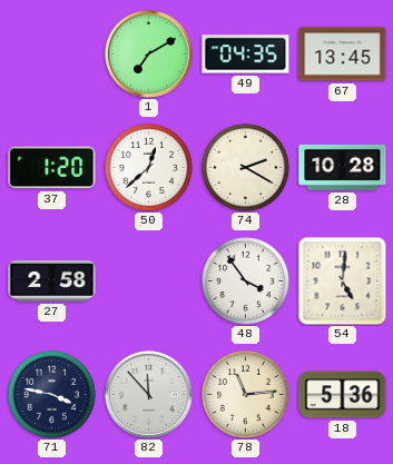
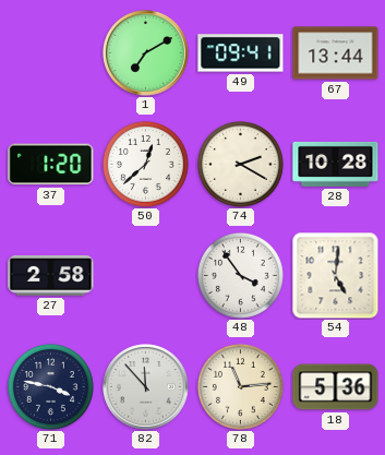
49: 04:35 -> 09:41
67: 13:45 -> 13:44
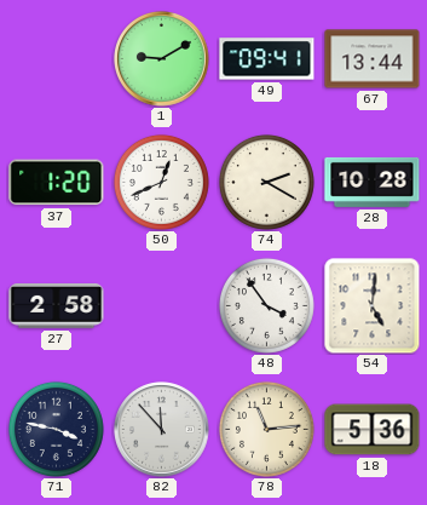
1: 7:10 -> 9:10
50: 12:38 -> 12:41
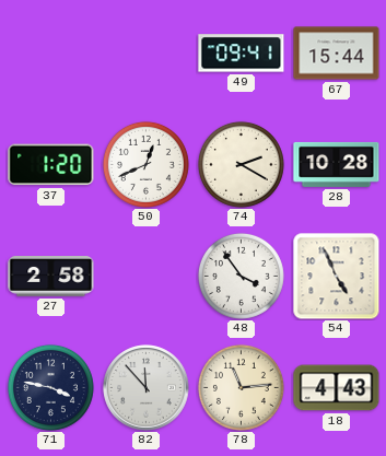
1: 9:10 -> none
67: 13:44 -> 15:44
54: 5:01 -> 4:56
18: 5:36 -> 4:43
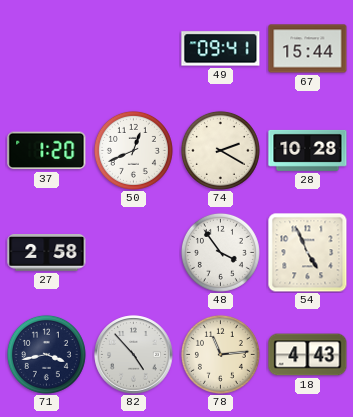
71: 3:47 -> 3:43
82: 11:53 -> 4:53
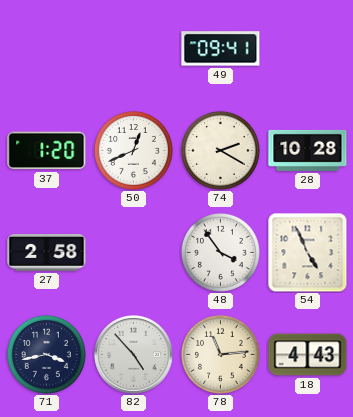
67: 15:44 -> none
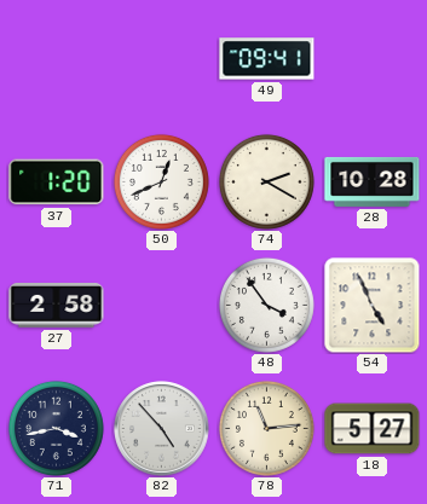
18: 4:43 -> 5:27
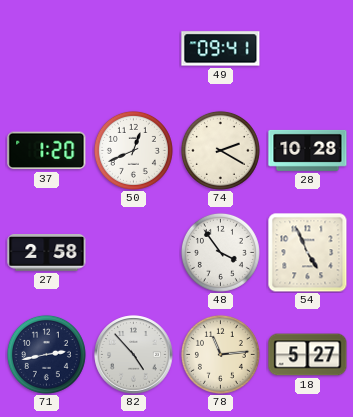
71: 3:43 -> 2:43
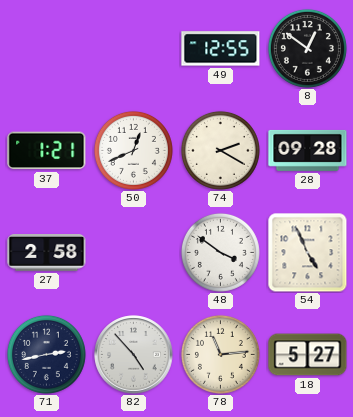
49: 09:41 -> 12:55
8: none -> 12:51
37: 1:20 -> 1:21
28: 10:28 -> 09:28
48: 3:54 -> 3:51
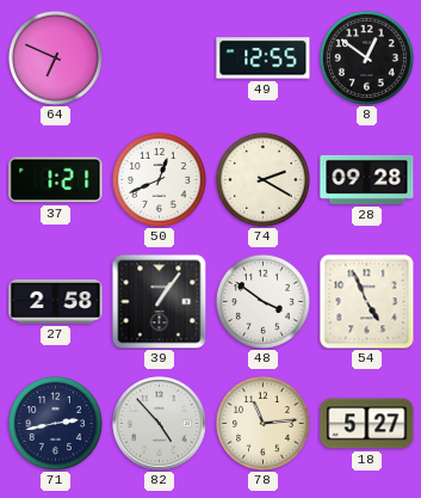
64: none -> 6:49
39: none -> 1:06
